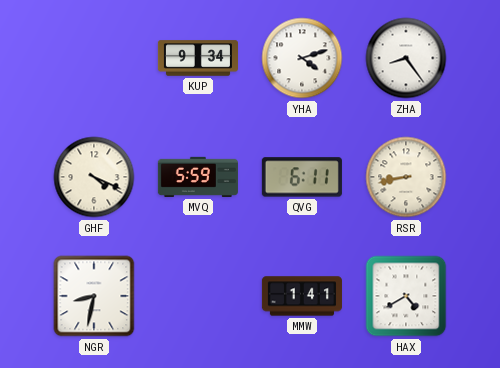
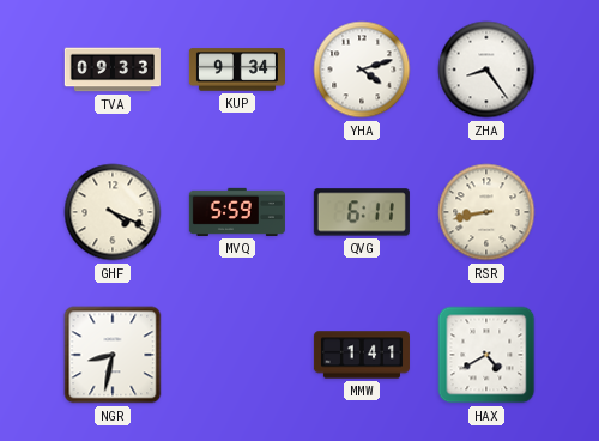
TVA: none -> 09:33
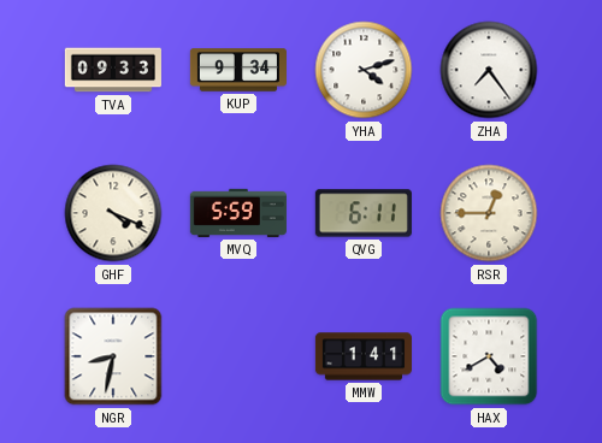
ZHA: 8:24 -> 7:24
RSR: 8:43 -> 12:45
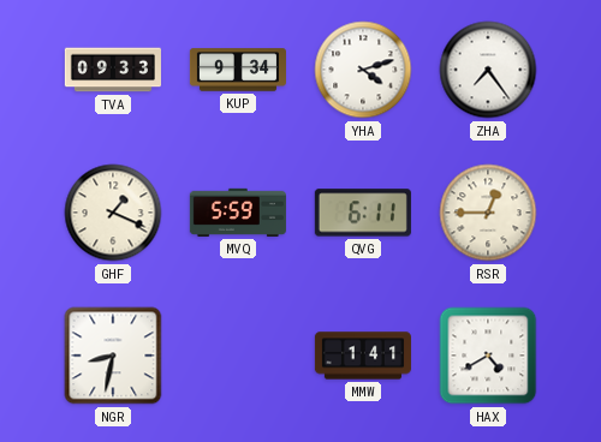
GHF: 4:19 -> 1:19
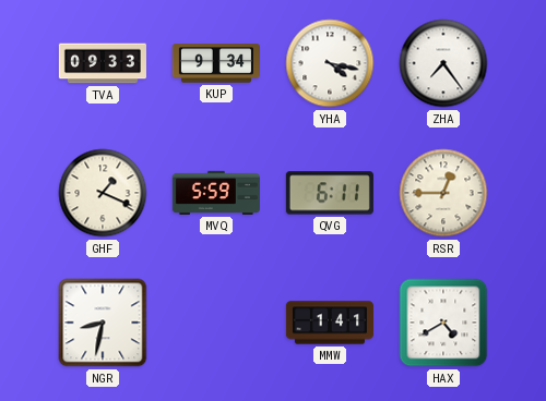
YHA: 4:12 -> 4:17
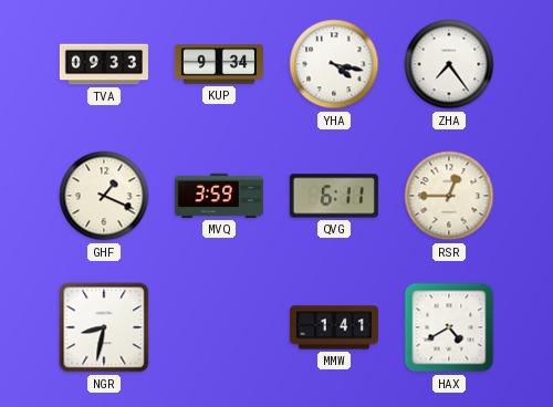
MVQ: 5:59 -> 3:59
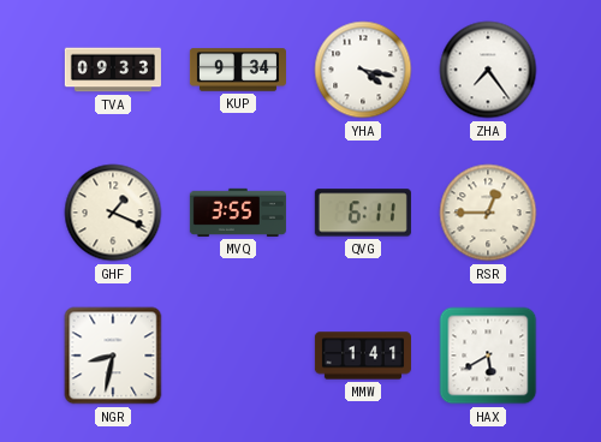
MVQ: 3:59 -> 3:55
HAX: 4:40 -> 5:40
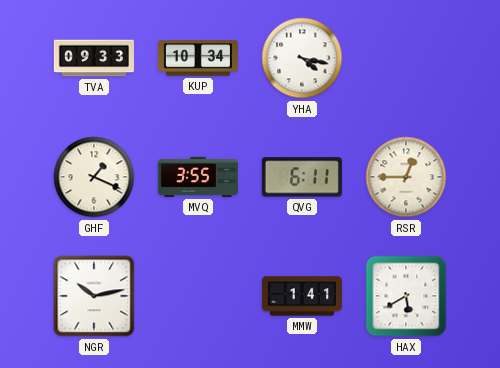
KUP: 9:34 -> 10:34
ZHA: 7:24 -> none
NGR: 8:32 -> 10:13
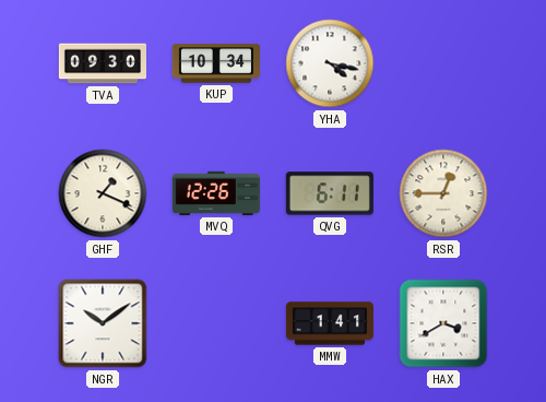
TVA: 09:33 -> 09:30
MVQ: 3:55 -> 12:26
NGR: 10:13 -> 10:09
HAX: 5:40 -> 3:40
